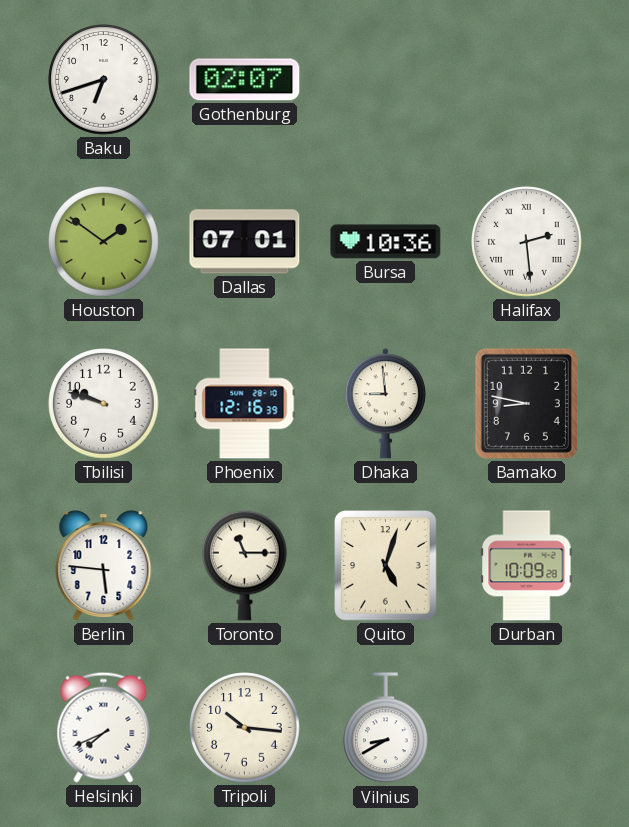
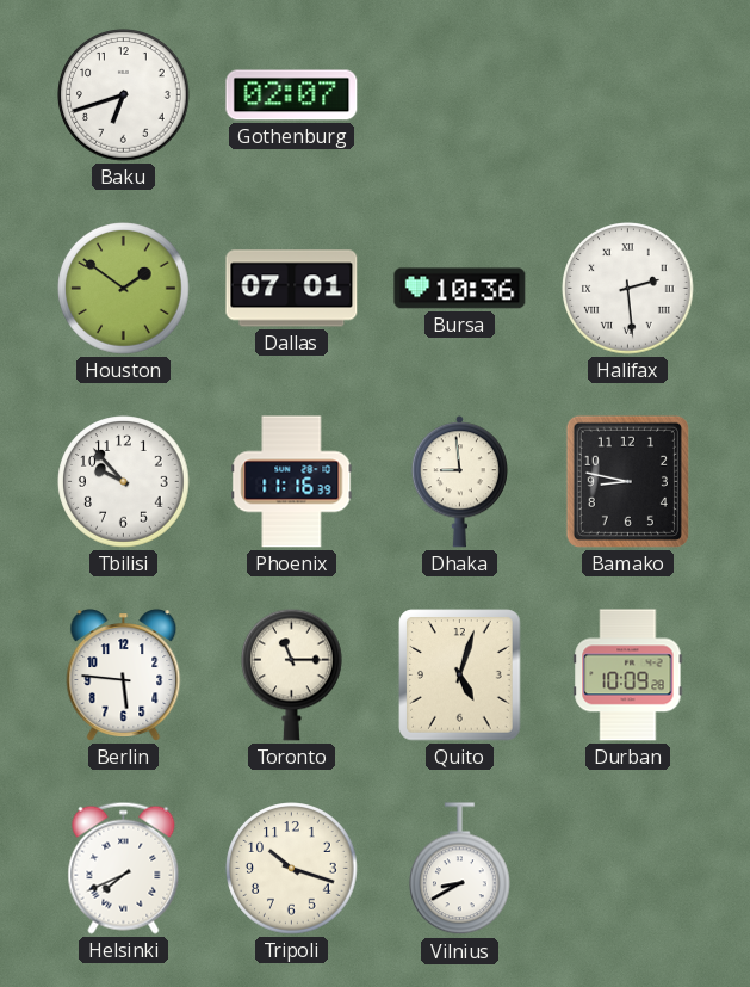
Tbilisi: 9:48 -> 9:53
Phoenix: 12:16 -> 11:16
Tripoli: 10:16 -> 10:18
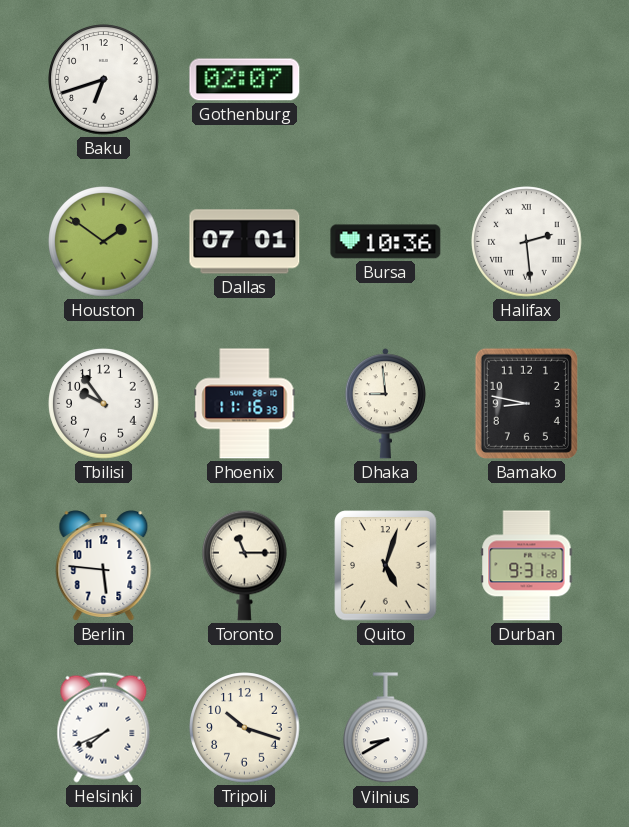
Tbilisi: 9:53 -> 9:54
Durban: 10:09 -> 9:31
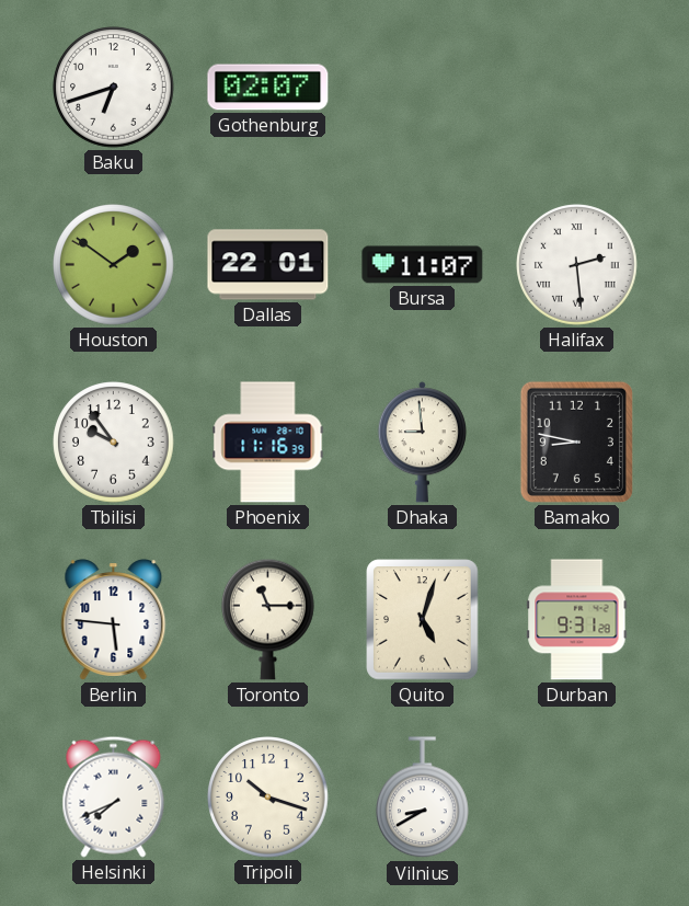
Dallas: 07:01 -> 22:01
Bursa: 10:36 -> 11:07
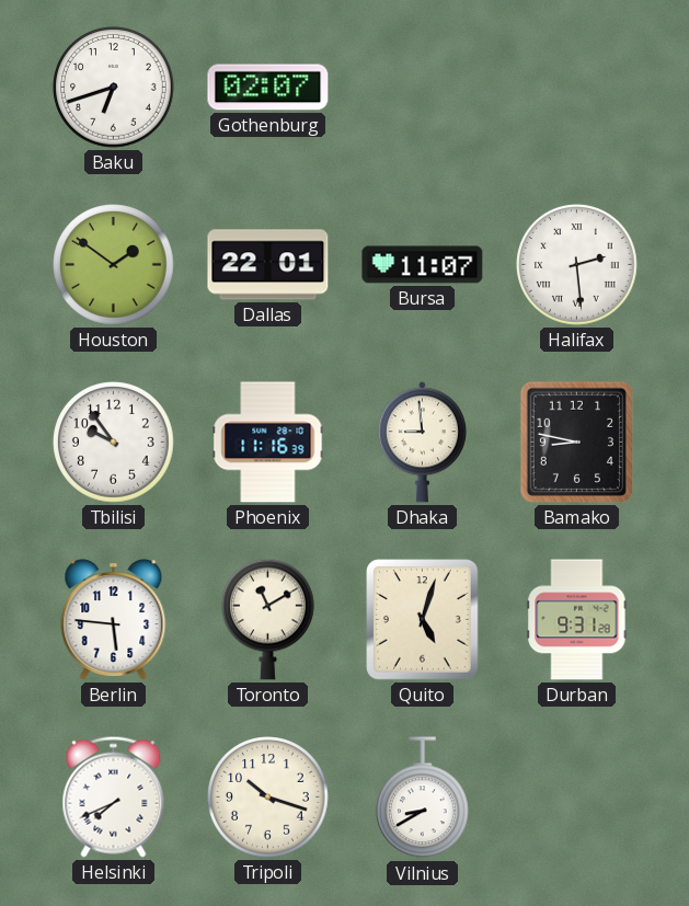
Toronto: 11:15 -> 11:10
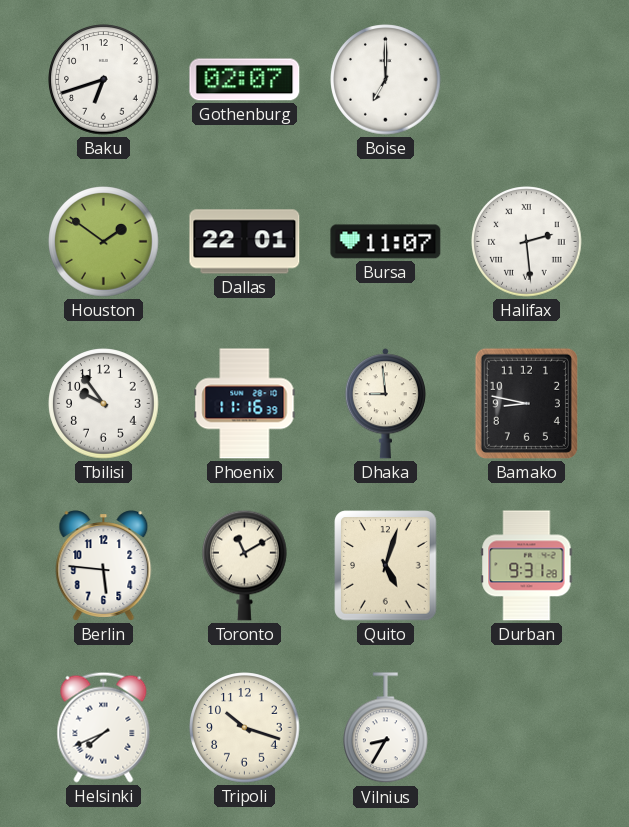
Boise: none -> 7:00
Vilnius: 8:40 -> 8:35
